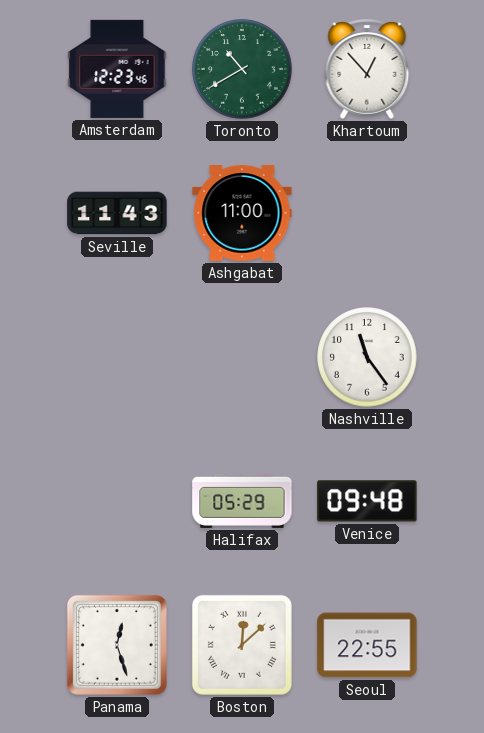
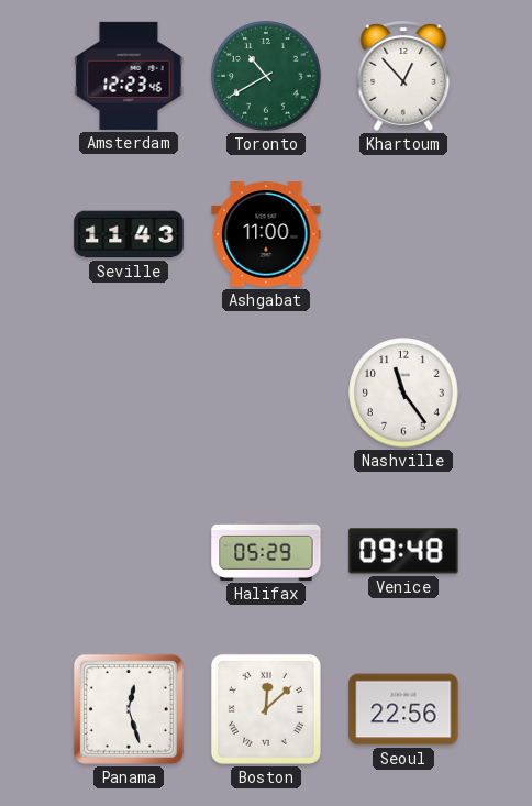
Seoul: 22:55 -> 22:56
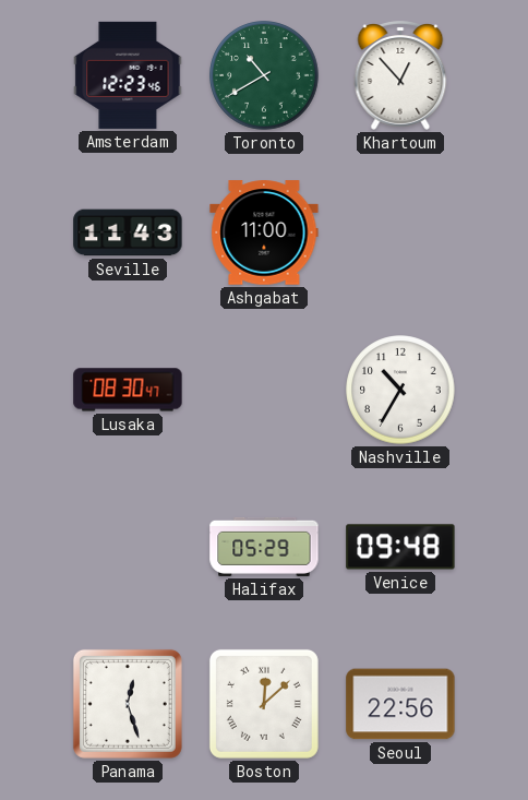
Lusaka: none -> 08:30
Nashville: 11:24 -> 10:35
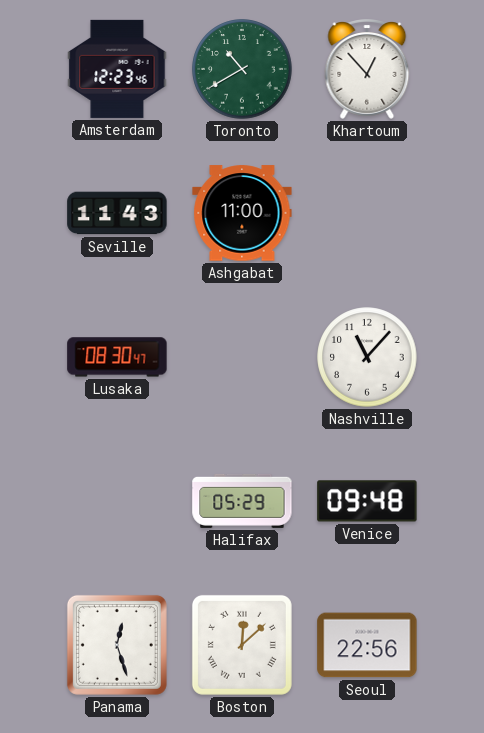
Nashville: 10:35 -> 11:07
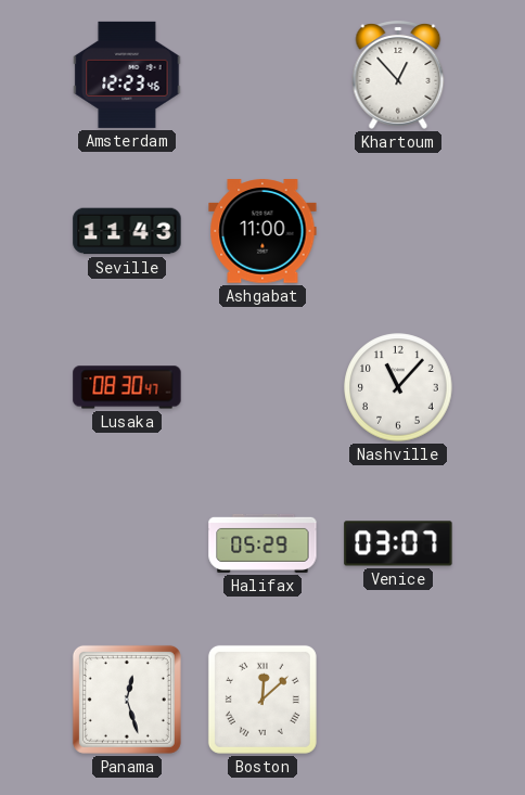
Toronto: 10:40 -> none
Venice: 09:48 -> 03:07
Seoul: 22:56 -> none
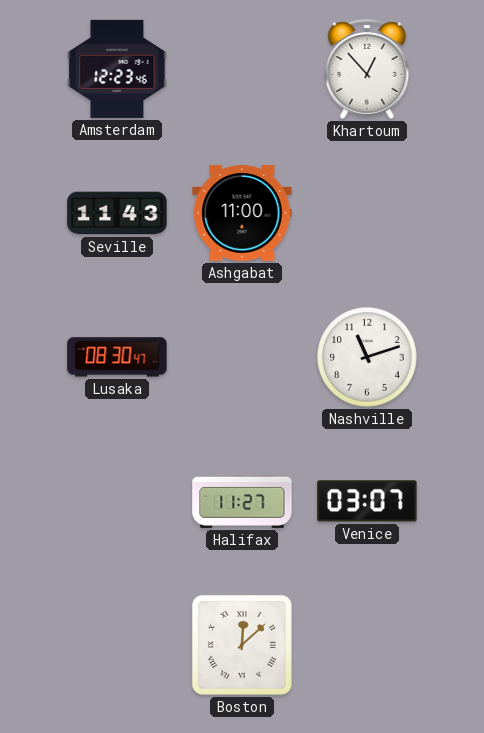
Nashville: 11:07 -> 11:12
Halifax: 05:29 -> 11:27
Panama: 12:27 -> none
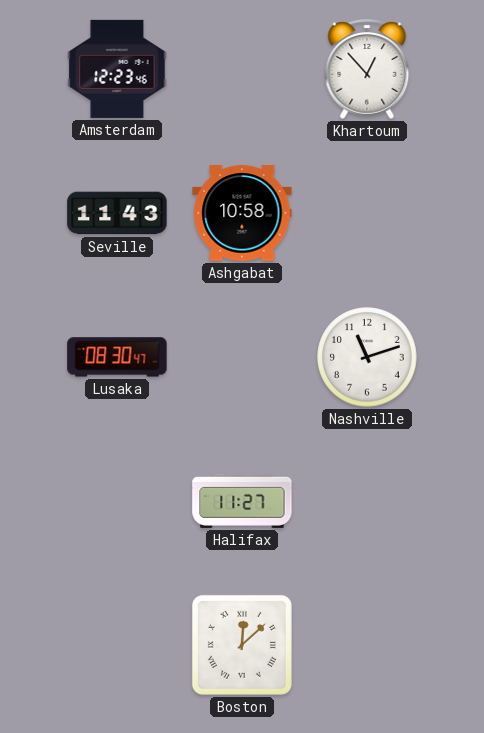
Ashgabat: 11:00 -> 10:58
Venice: 03:07 -> none
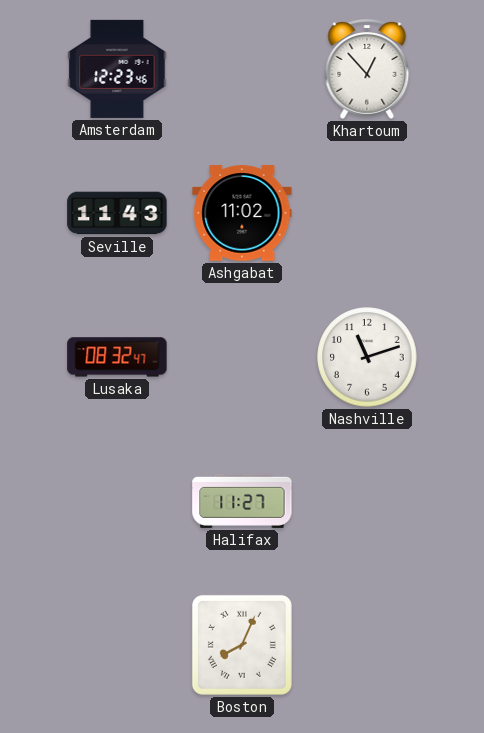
Ashgabat: 10:58 -> 11:02
Lusaka: 08:30 -> 08:32
Boston: 12:08 -> 8:04
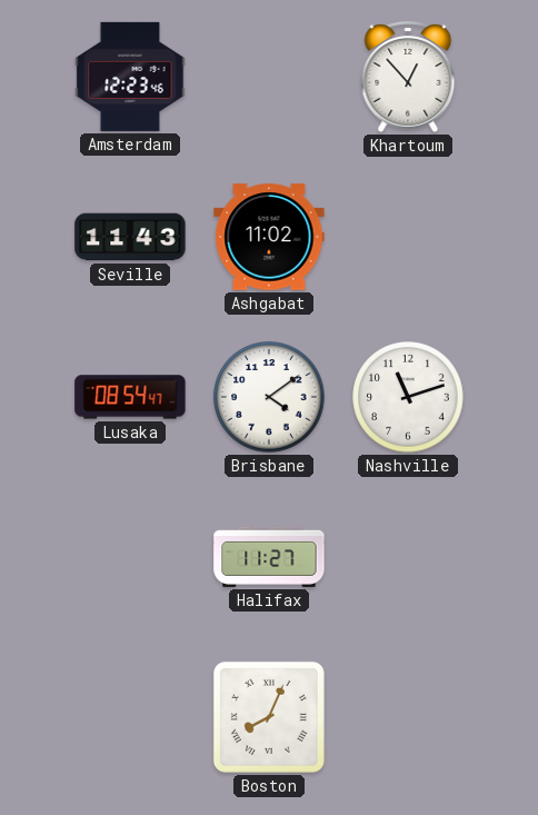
Lusaka: 08:32 -> 08:54
Brisbane: none -> 4:09
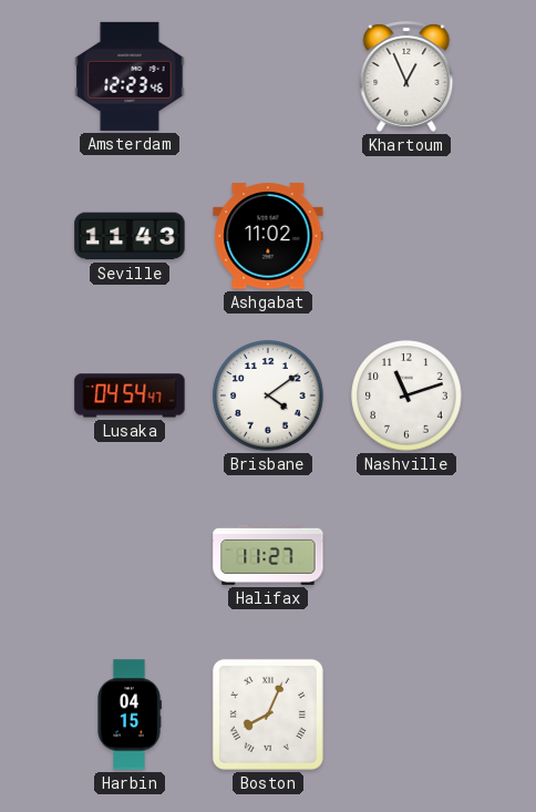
Khartoum: 12:53 -> 12:56
Lusaka: 08:54 -> 04:54
Harbin: none -> 04:15
